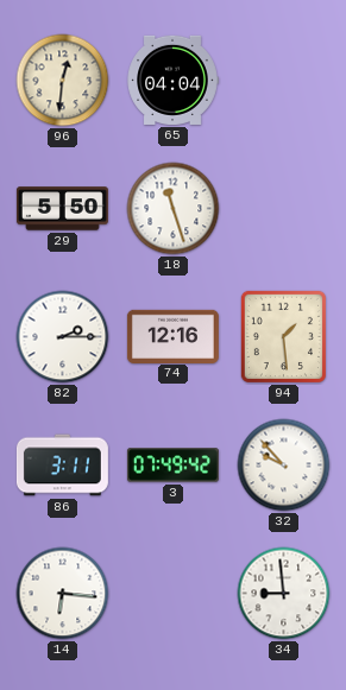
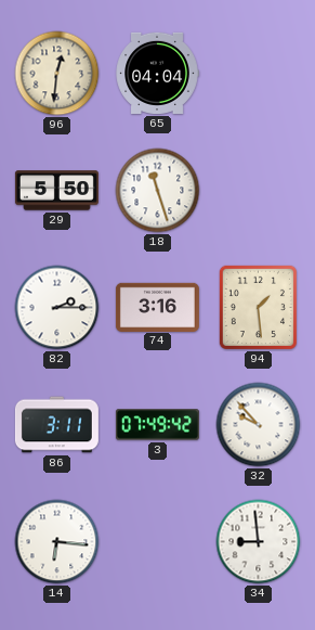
74: 12:16 -> 3:16
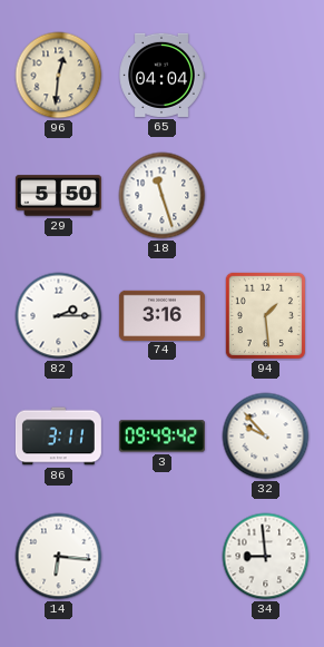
3: 07:49 -> 09:49
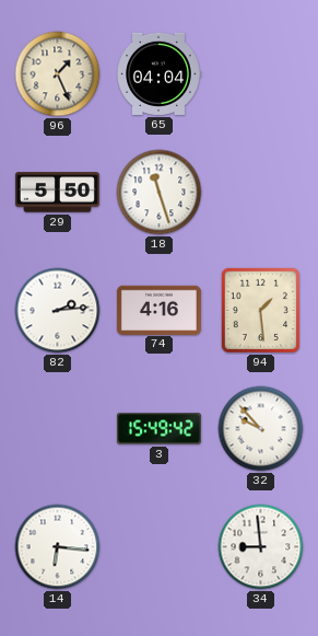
96: 12:31 -> 1:26
82: 2:15 -> 2:14
74: 3:16 -> 4:16
86: 3:11 -> none
3: 09:49 -> 15:49
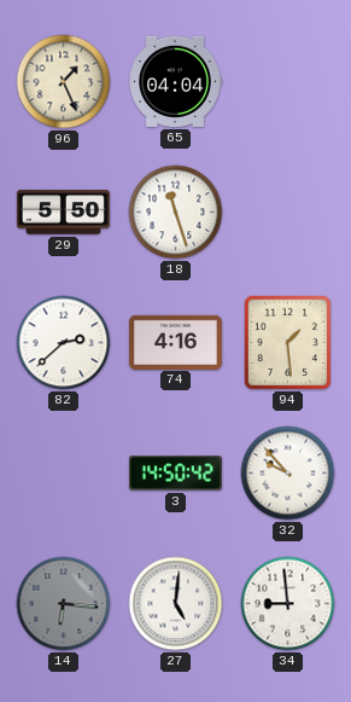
82: 2:14 -> 2:38
3: 15:49 -> 14:50
14 dial: white -> grey
27: none -> 5:01
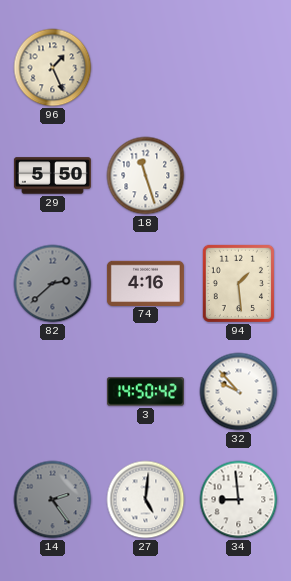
65: 04:04 -> none
82 dial: white -> grey
14: 6:16 -> 2:24
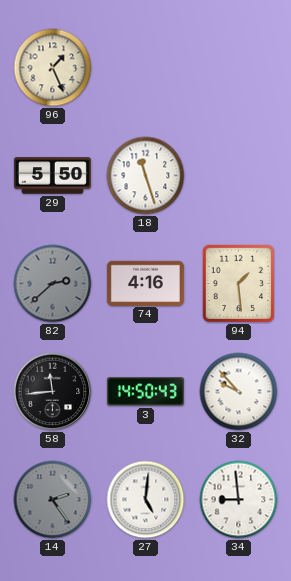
58: none -> 11:44
3: 14:50:42 -> 14:50:43
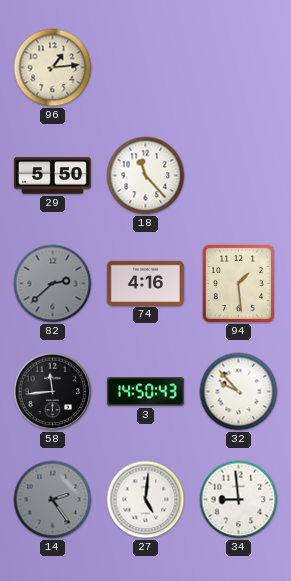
96: 1:26 -> 1:14
18: 11:27 -> 11:23
